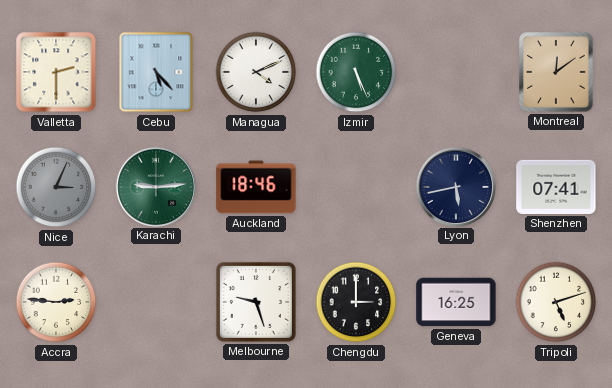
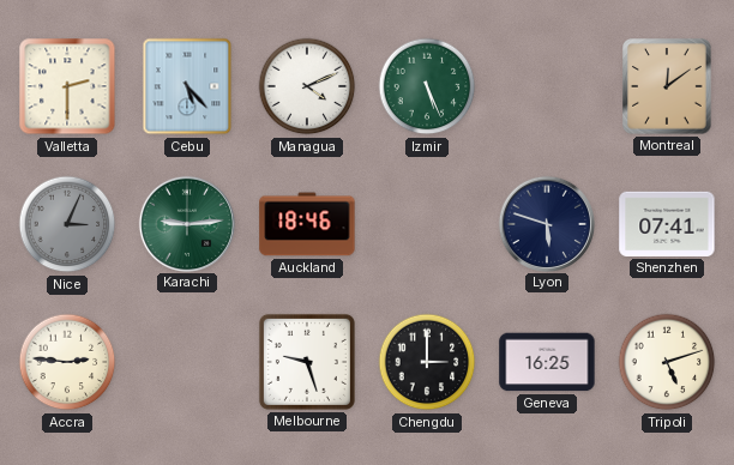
Lyon: 5:43 -> 5:48
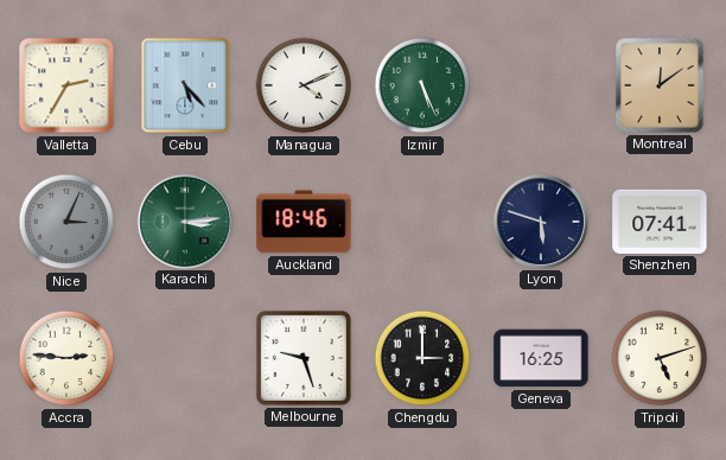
Valletta: 2:30 -> 2:35
Karachi: 9:14 -> 3:14
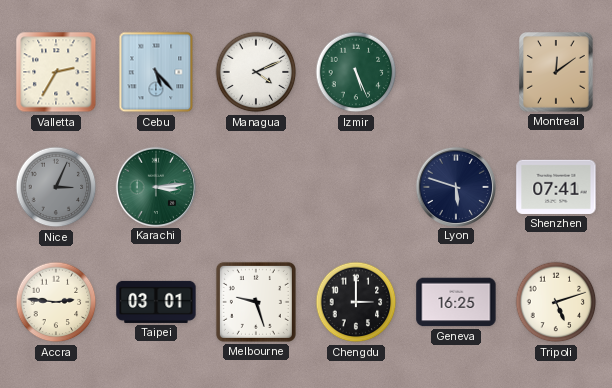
Auckland: 18:46 -> none
Taipei: none -> 03:01
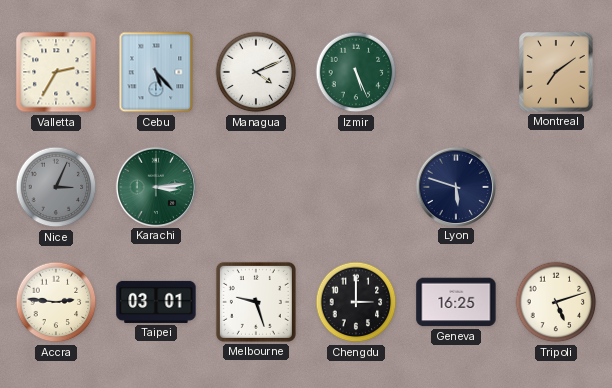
Montreal: 12:09 -> 7:09
Shenzhen: 07:41 -> none
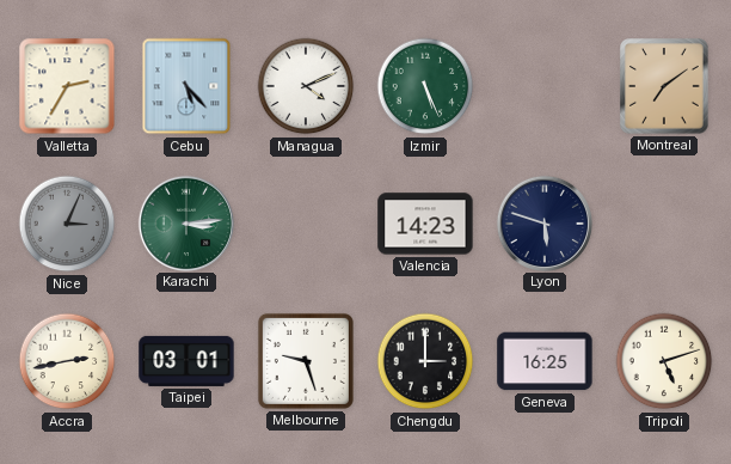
Valencia: none -> 14:23
Accra: 2:46 -> 2:43
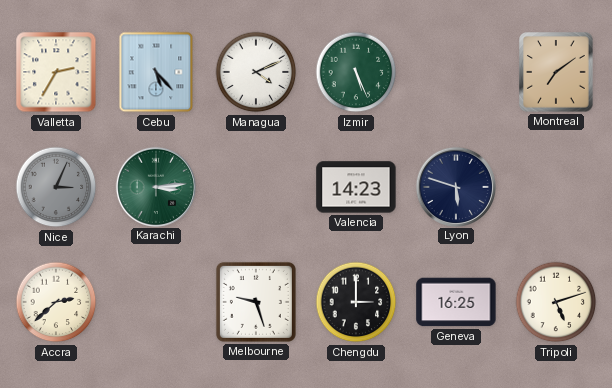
Accra: 2:43 -> 2:38
Taipei: 03:01 -> none
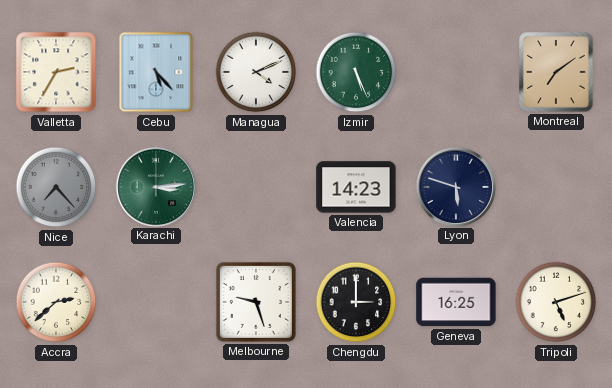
Nice: 3:04 -> 7:23
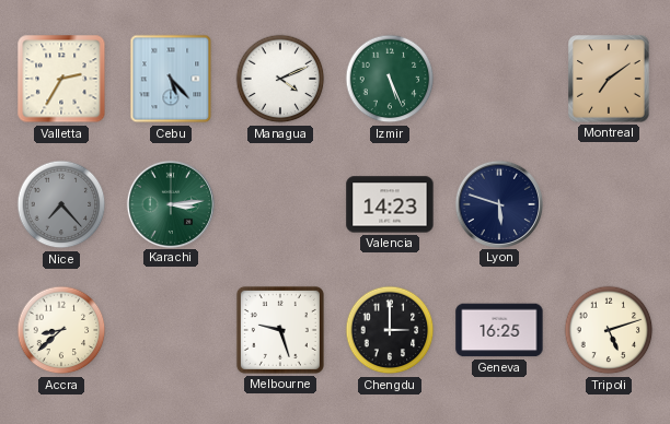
Accra: 2:38 -> 8:38
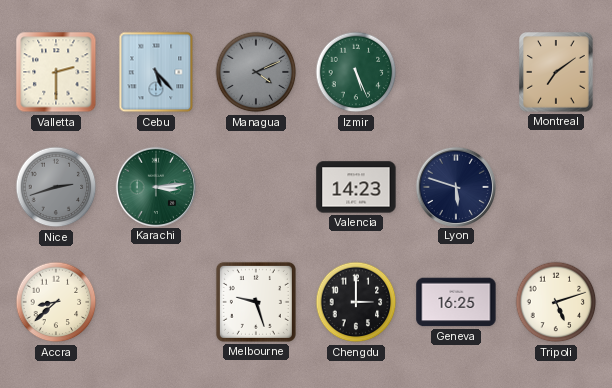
Valletta: 2:35 -> 2:30
Managua dial: white -> grey
Nice: 7:23 -> 2:42
